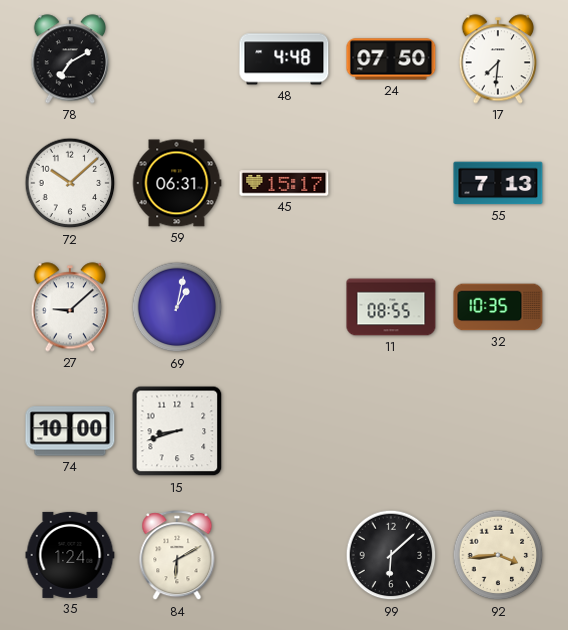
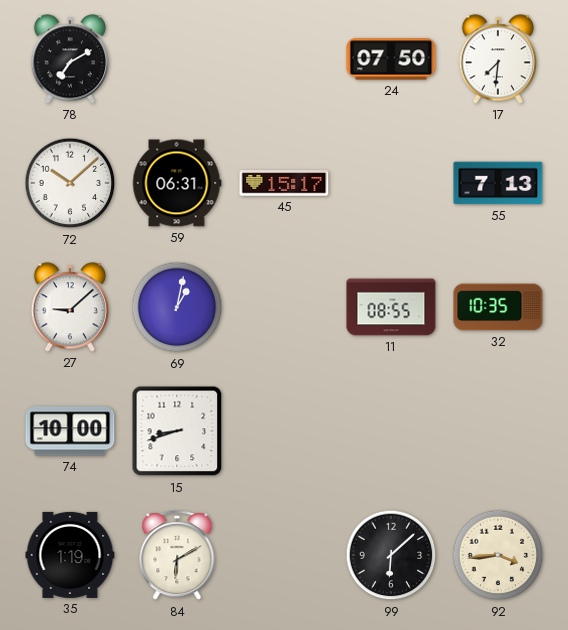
48: 4:48 -> none
35: 1:24 -> 1:19
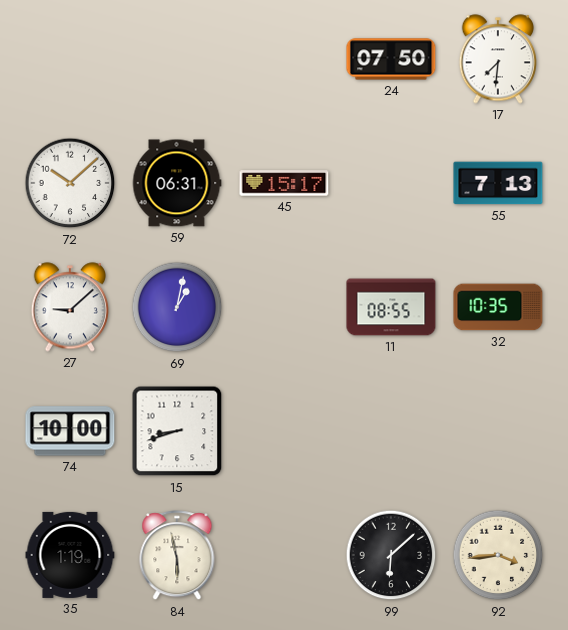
78: 7:10 -> none
84: 6:10 -> 5:58
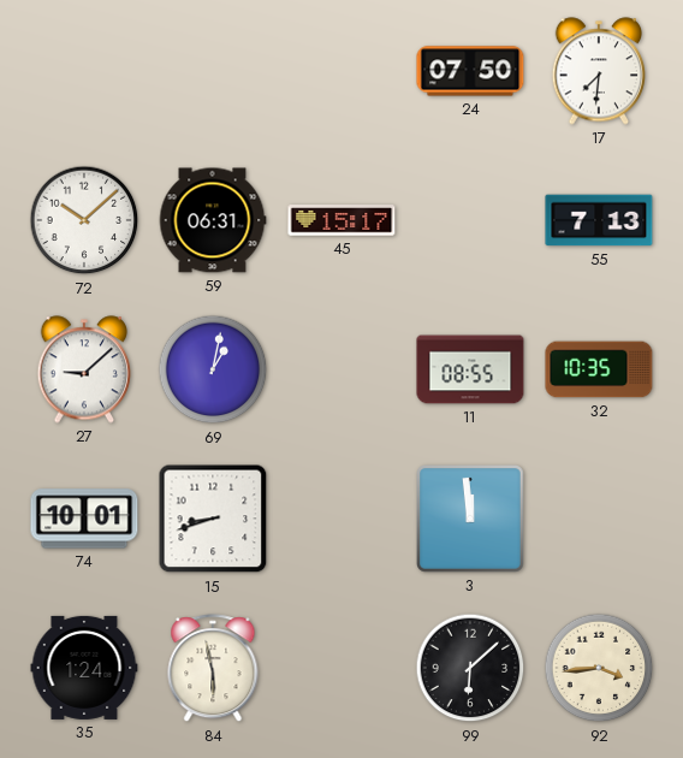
74: 10:00 -> 10:01
3: none -> 11:59
35: 1:19 -> 1:24
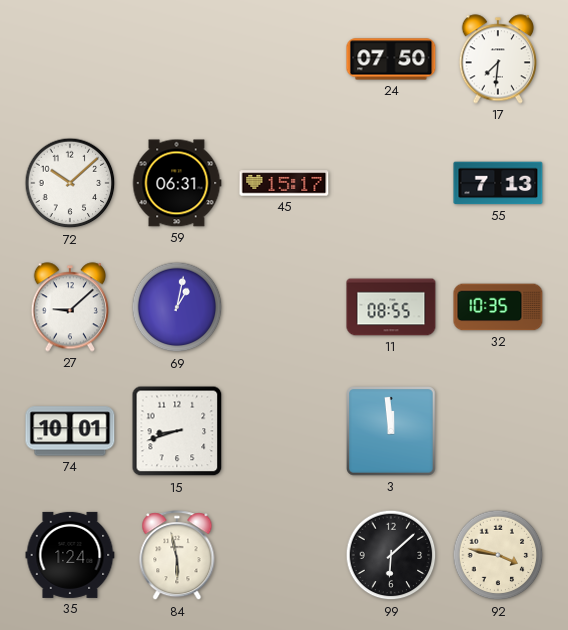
92: 3:44 -> 3:47
